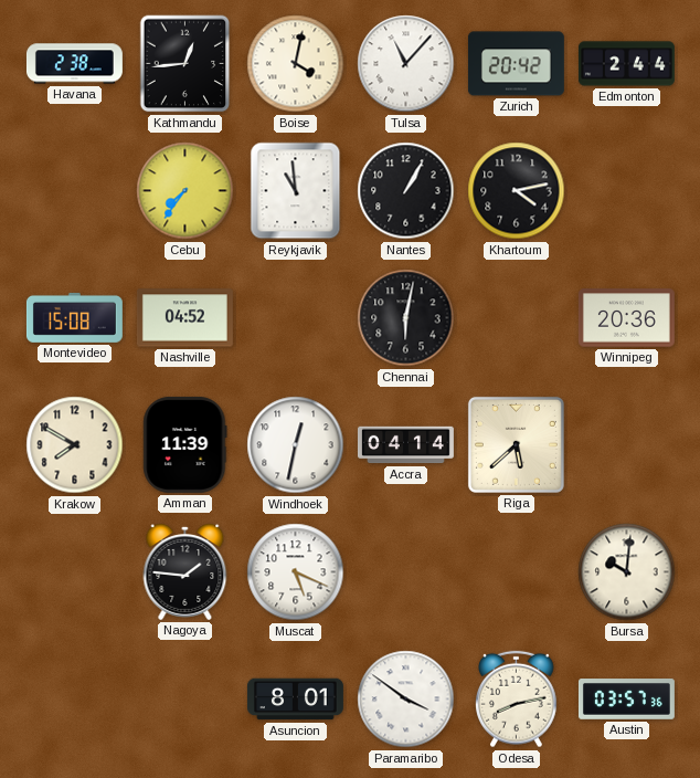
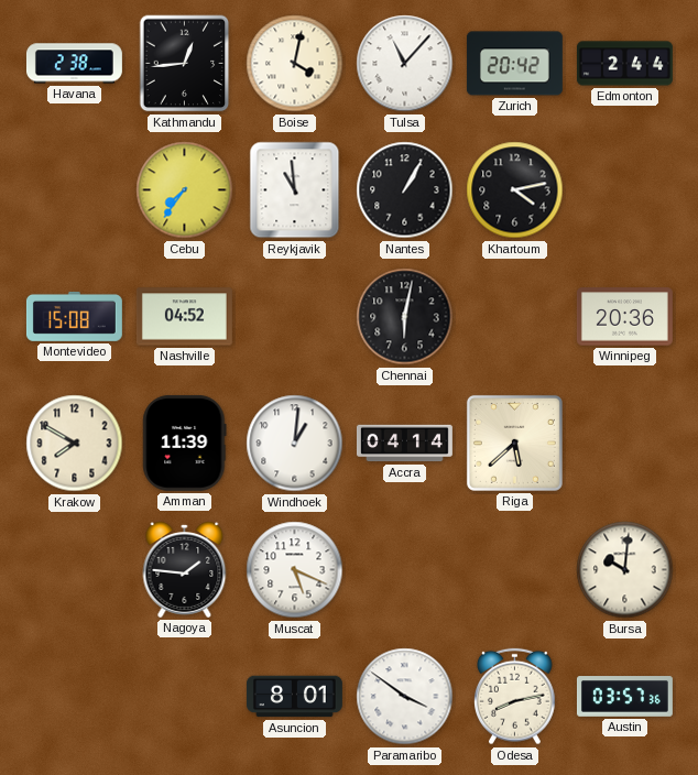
Windhoek: 12:32 -> 1:01
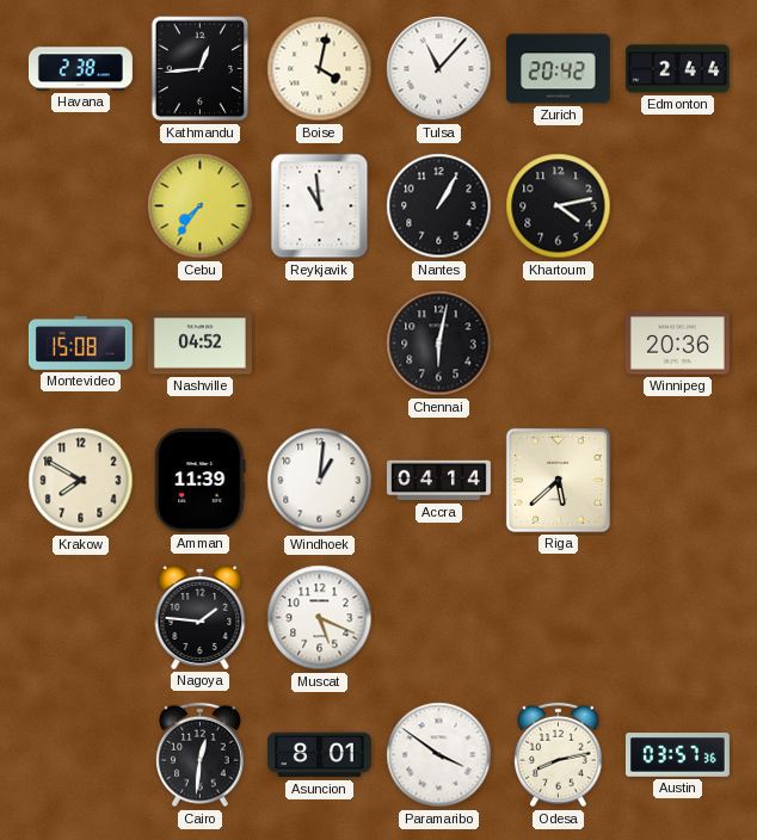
Bursa: 10:01 -> none
Cairo: none -> 12:31
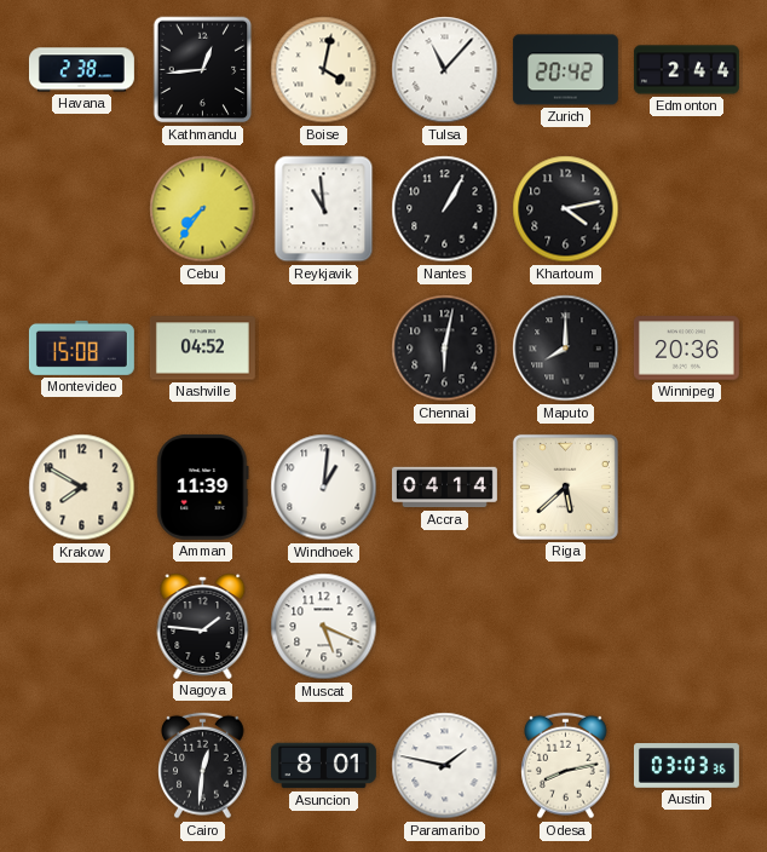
Maputo: none -> 8:00
Paramaribo: 3:51 -> 1:47
Austin: 03:57 -> 03:03
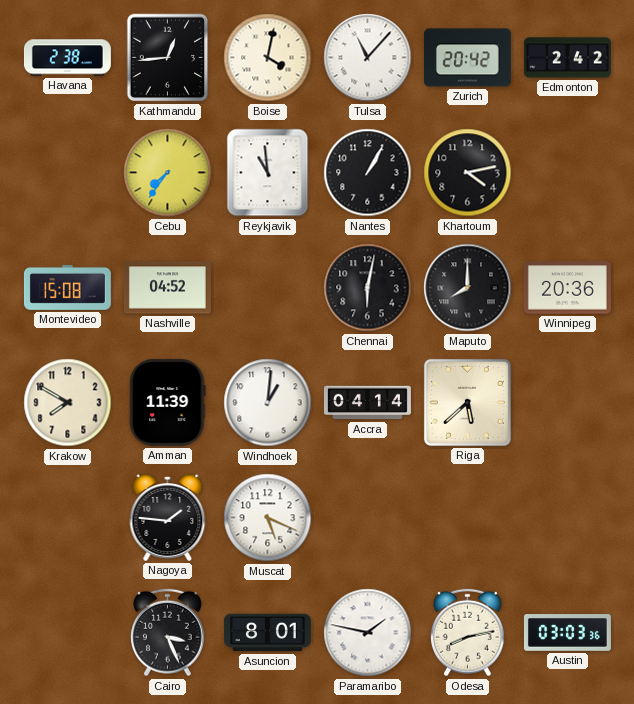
Edmonton: 2:44 -> 2:42
Cairo: 12:31 -> 3:26
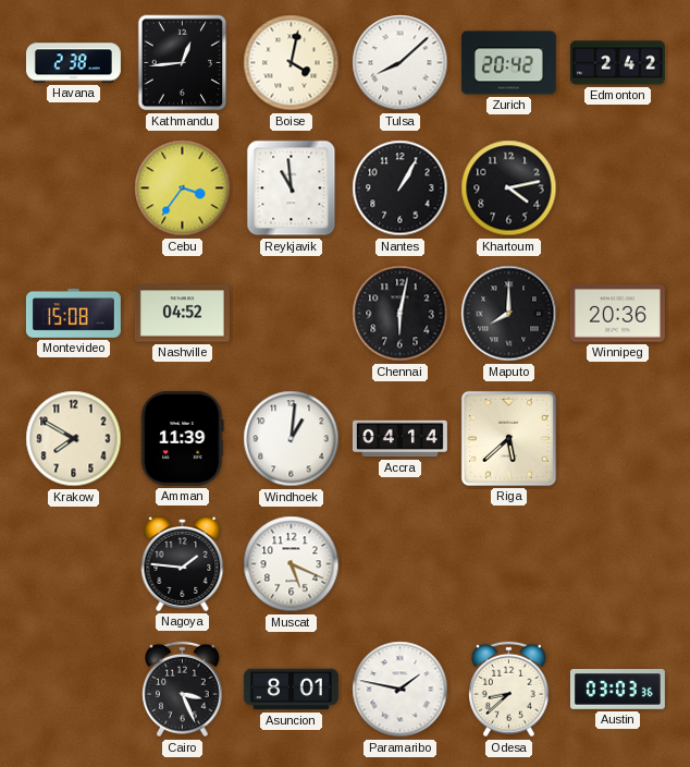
Tulsa: 11:07 -> 8:08
Cebu: 7:36 -> 3:36
Odesa: 8:13 -> 8:38
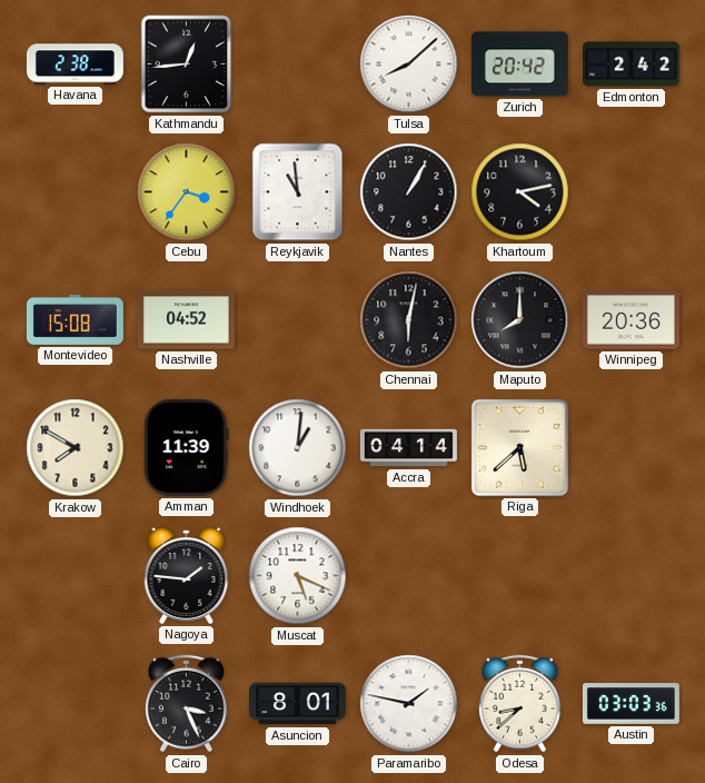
Boise: 4:02 -> none
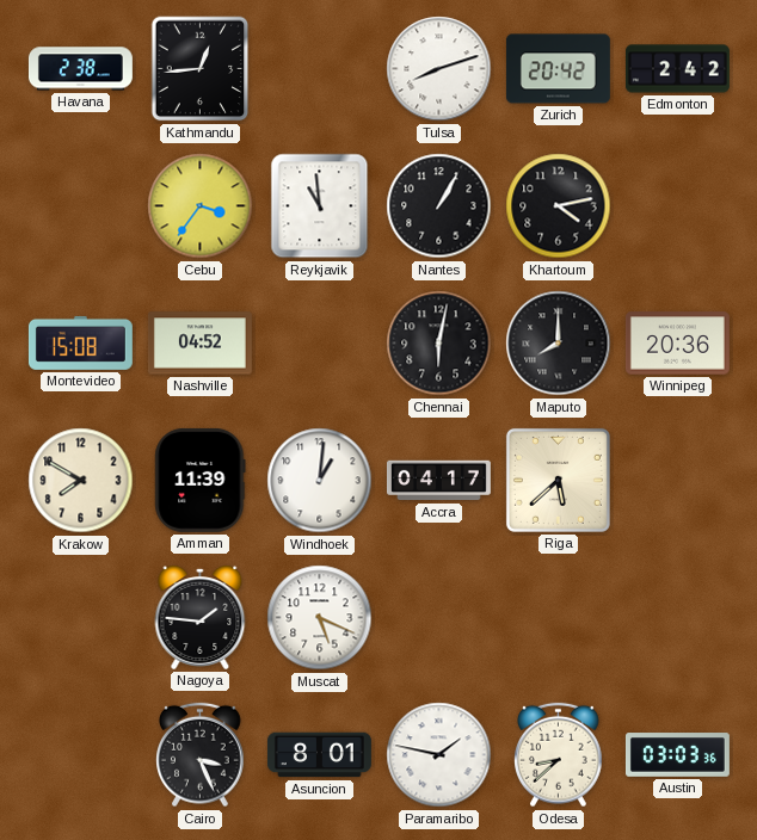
Tulsa: 8:08 -> 8:12
Accra: 04:14 -> 04:17
